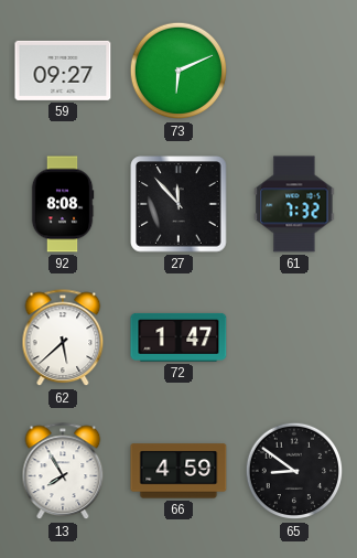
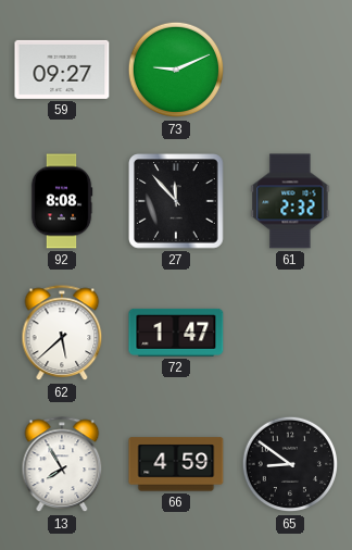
73: 6:11 -> 9:11
61: 7:32 -> 2:32
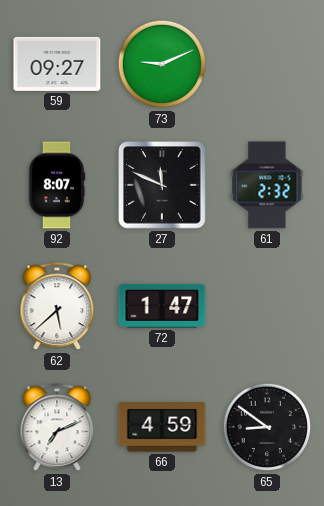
92: 8:08 -> 8:07
27: 11:53 -> 11:49
13: 7:55 -> 7:11
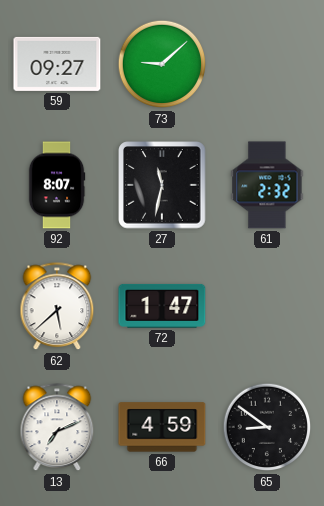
73: 9:11 -> 9:08
27: 11:49 -> 11:32
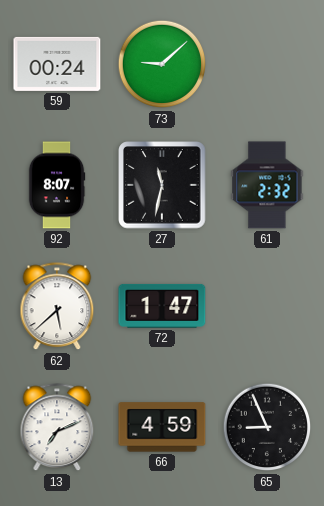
59: 09:27 -> 00:24
65: 8:51 -> 8:56
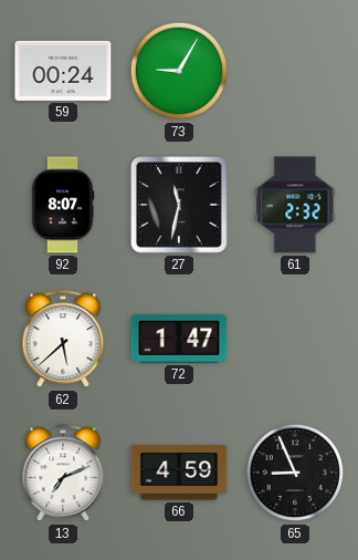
73: 9:08 -> 9:05
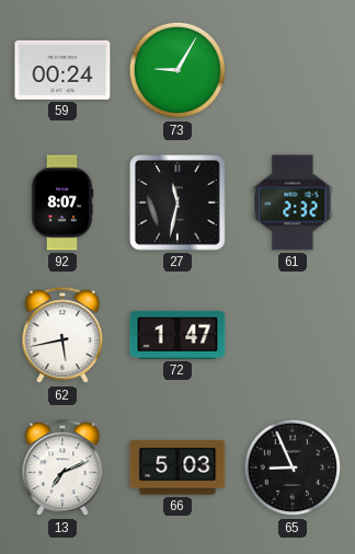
62: 5:38 -> 5:43
66: 4:59 -> 5:03
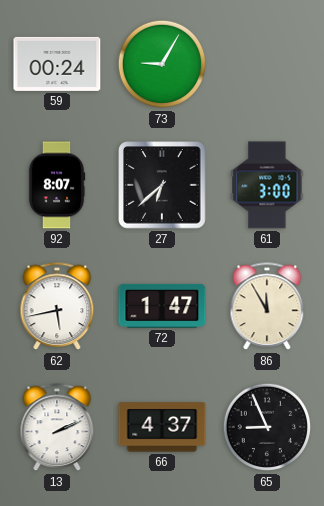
27: 11:32 -> 6:38
61: 2:32 -> 3:00
86: none -> 11:55
13: 7:11 -> 2:11
66: 5:03 -> 4:37
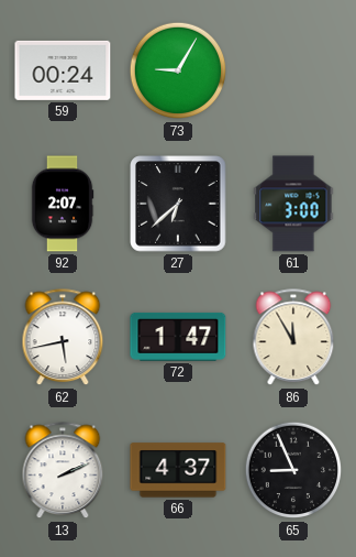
92: 8:07 -> 2:07
